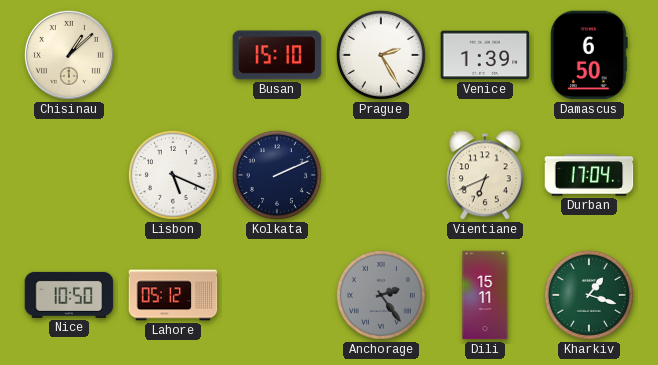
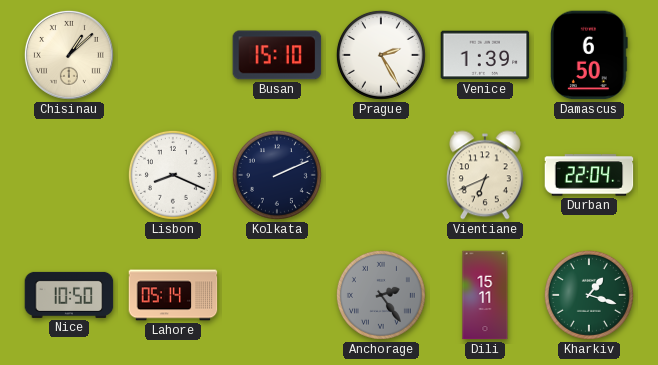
Lisbon: 5:19 -> 8:19
Durban: 17:04 -> 22:04
Lahore: 05:12 -> 05:14
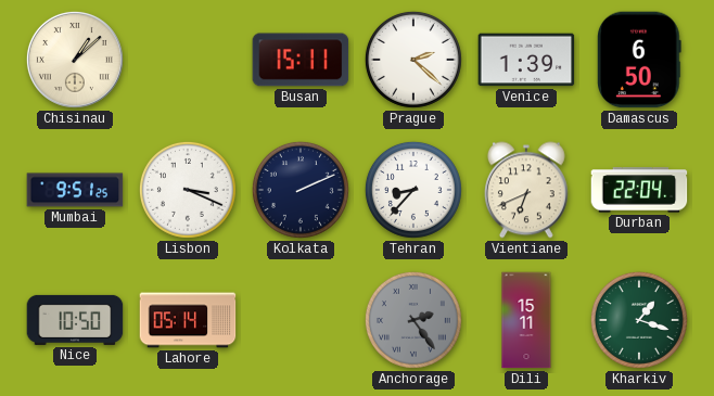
Busan: 15:10 -> 15:11
Prague: 2:25 -> 2:22
Mumbai: none -> 9:51
Lisbon: 8:19 -> 3:19
Tehran: none -> 8:37
